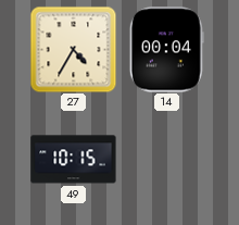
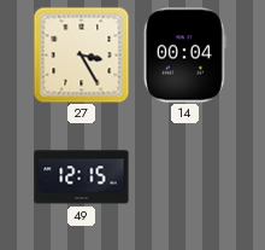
27: 4:35 -> 3:25
49: 10:15 -> 12:15
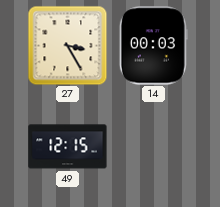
14: 00:04 -> 00:03
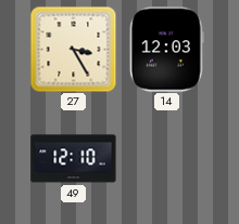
14: 00:03 -> 12:03
49: 12:15 -> 12:10
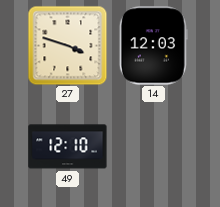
27: 3:25 -> 3:48
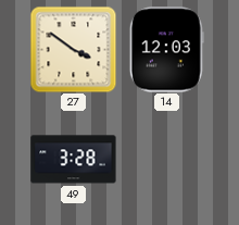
27: 3:48 -> 3:51
49: 12:10 -> 3:28
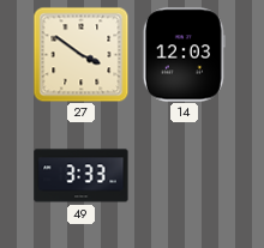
49: 3:28 -> 3:33
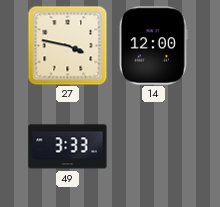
27: 3:51 -> 3:47
14: 12:03 -> 12:00
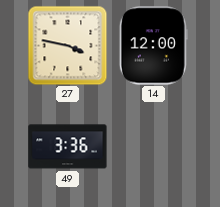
49: 3:33 -> 3:36
